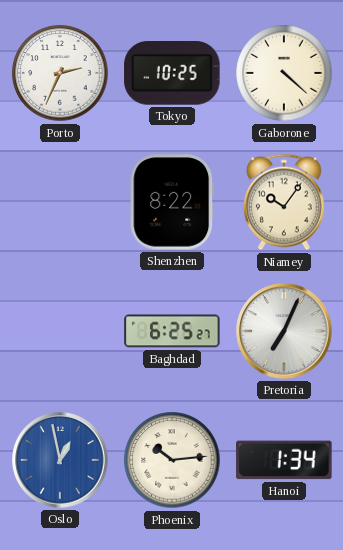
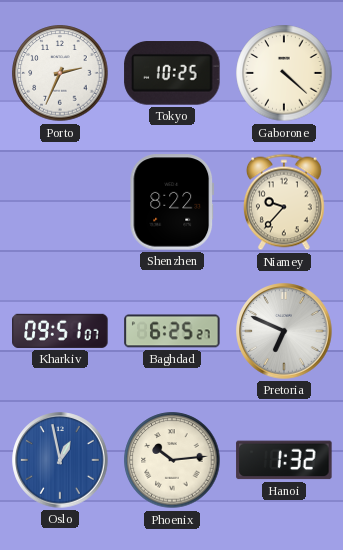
Niamey: 10:06 -> 9:37
Kharkiv: none -> 09:51
Pretoria: 7:04 -> 6:49
Hanoi: 1:34 -> 1:32
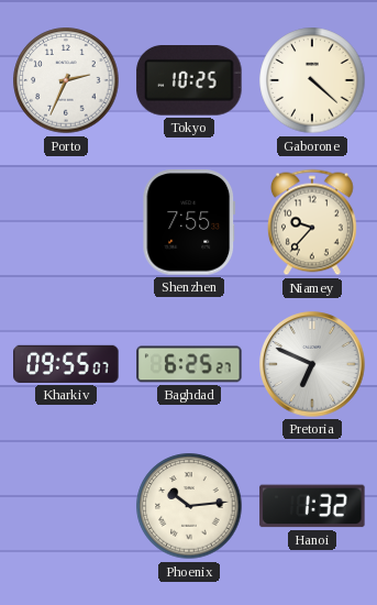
Shenzhen: 8:22 -> 7:55
Kharkiv: 09:51 -> 09:55
Oslo: 12:58 -> none
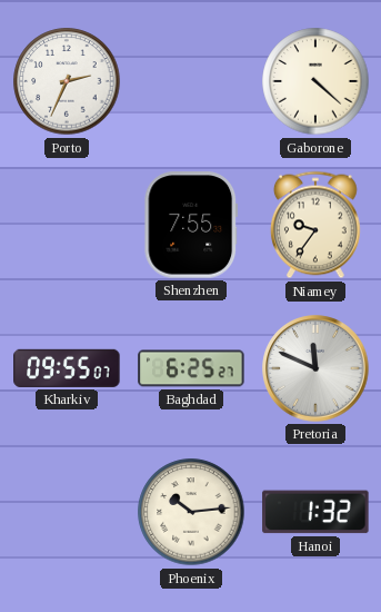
Tokyo: 10:25 -> none
Niamey: 9:37 -> 9:36
Pretoria: 6:49 -> 11:49
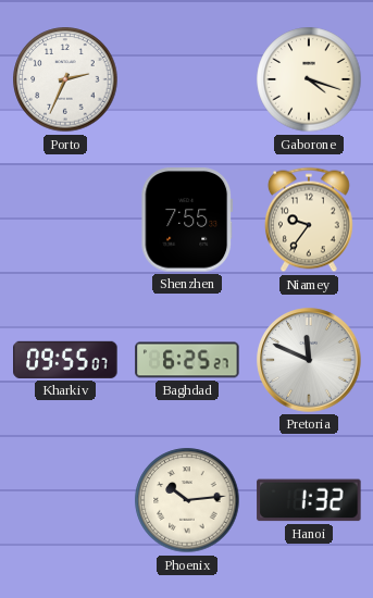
Gaborone: 4:22 -> 4:18
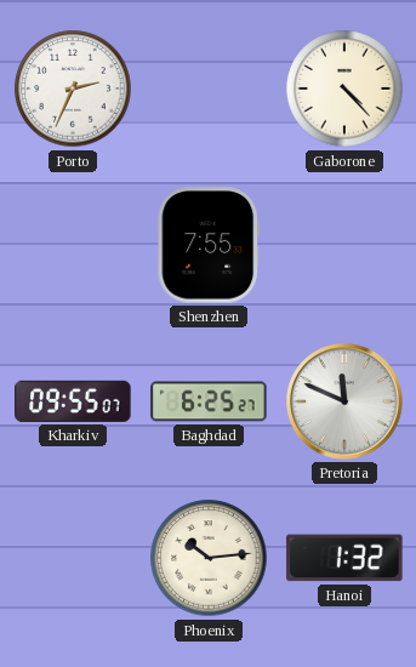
Gaborone: 4:18 -> 4:23
Niamey: 9:36 -> none
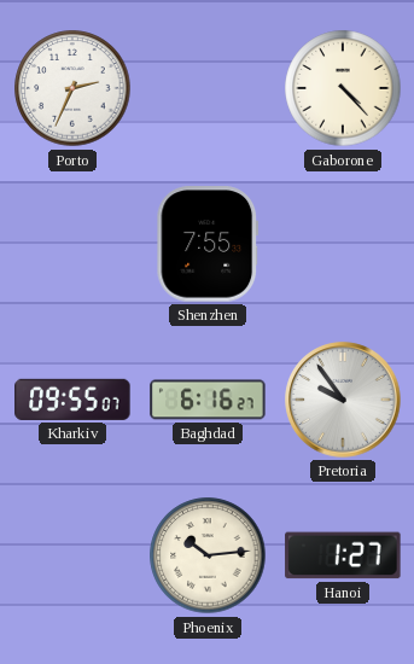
Baghdad: 6:25 -> 6:16
Pretoria: 11:49 -> 9:54
Hanoi: 1:32 -> 1:27
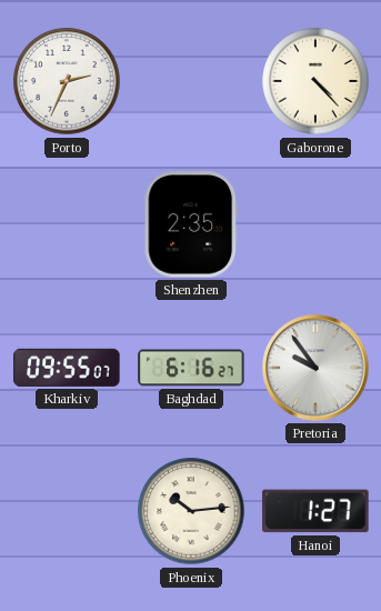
Shenzhen: 7:55 -> 2:35
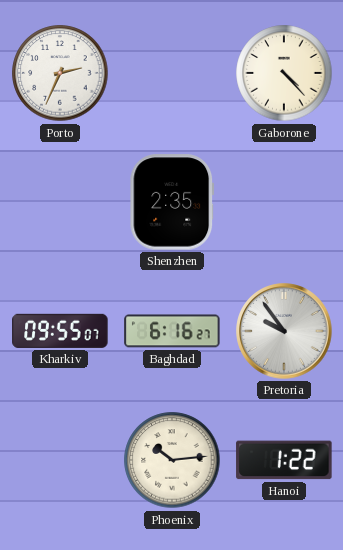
Hanoi: 1:27 -> 1:22
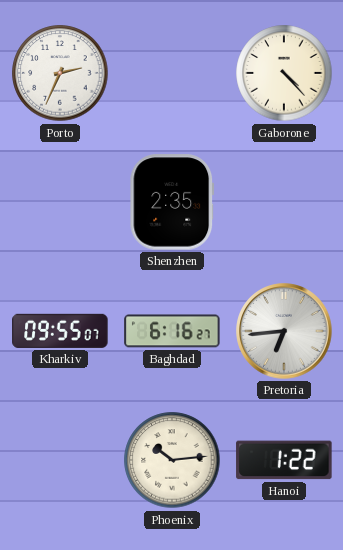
Pretoria: 9:54 -> 6:44
